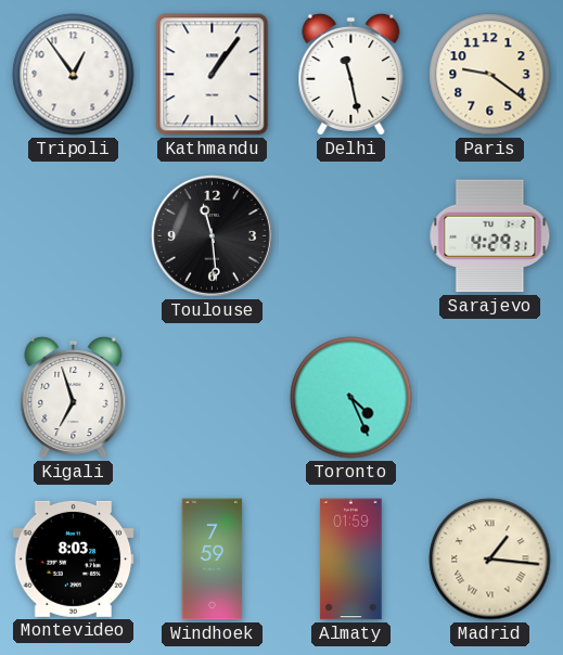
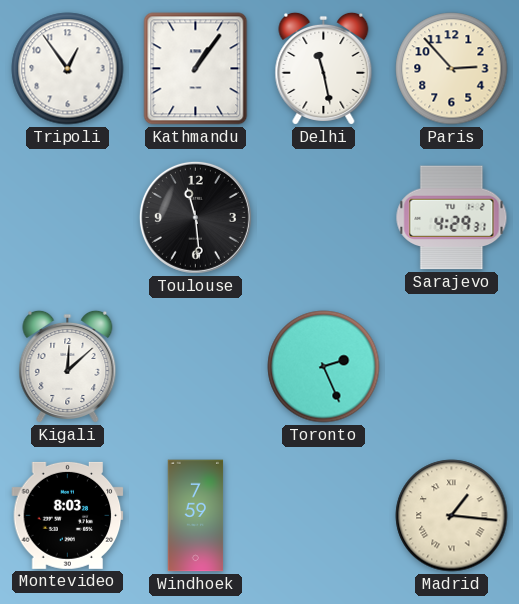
Paris: 9:21 -> 2:53
Kigali: 6:57 -> 12:08
Toronto: 4:26 -> 2:26
Almaty: 01:59 -> none
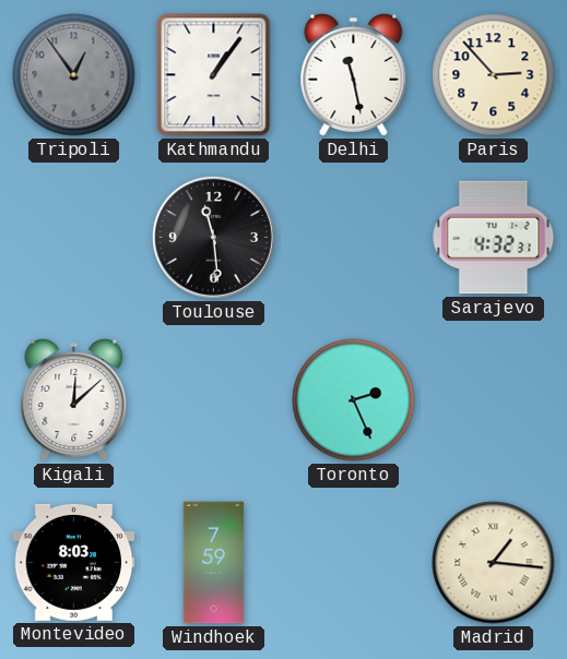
Tripoli dial: white -> grey
Sarajevo: 4:29 -> 4:32
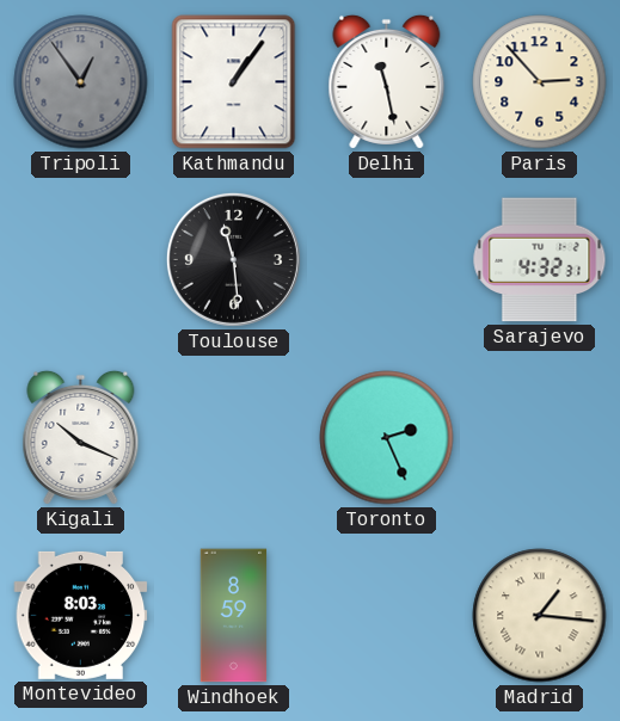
Kigali: 12:08 -> 10:19
Windhoek: 7:59 -> 8:59
